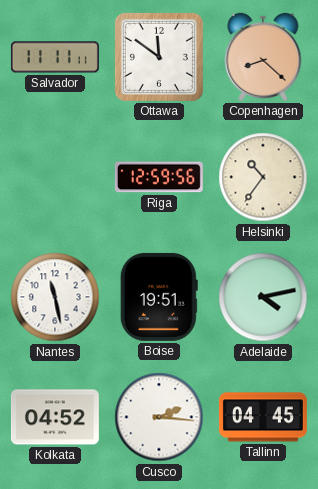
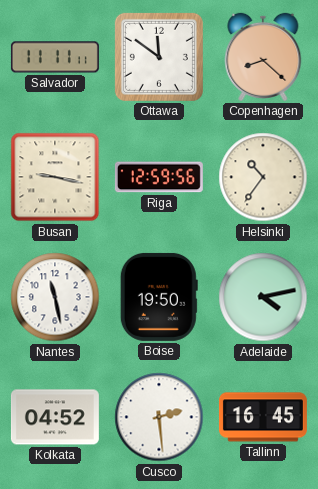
Busan: none -> 9:17
Boise: 19:51 -> 19:50
Cusco: 2:16 -> 2:29
Tallinn: 04:45 -> 16:45
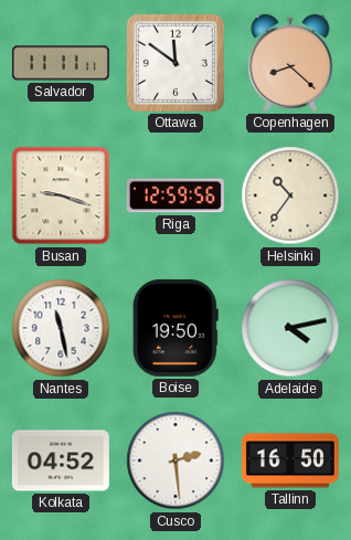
Busan: 9:17 -> 9:18
Tallinn: 16:45 -> 16:50
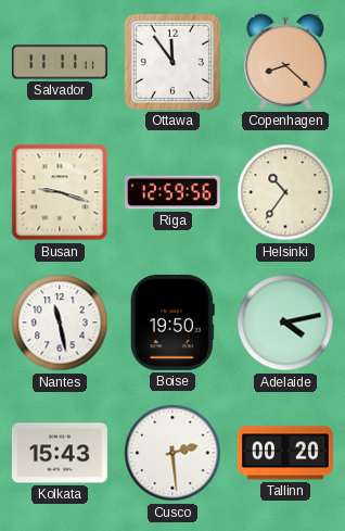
Ottawa: 11:51 -> 11:54
Kolkata: 04:52 -> 15:43
Tallinn: 16:50 -> 00:20
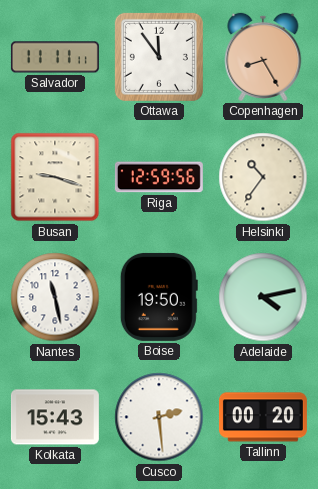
Copenhagen: 8:22 -> 8:25
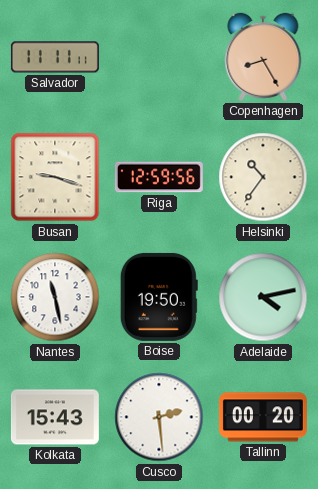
Ottawa: 11:54 -> none
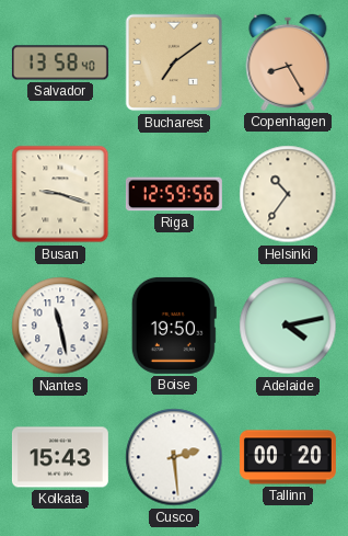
Salvador: 11:11 -> 13:58
Bucharest: none -> 7:09
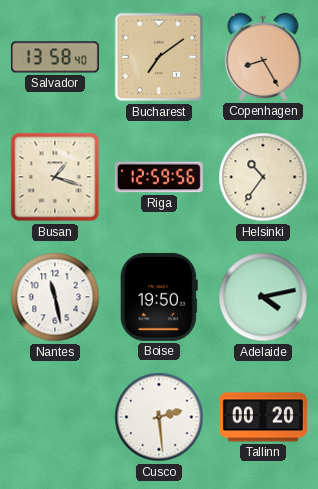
Busan: 9:18 -> 1:18
Kolkata: 15:43 -> none
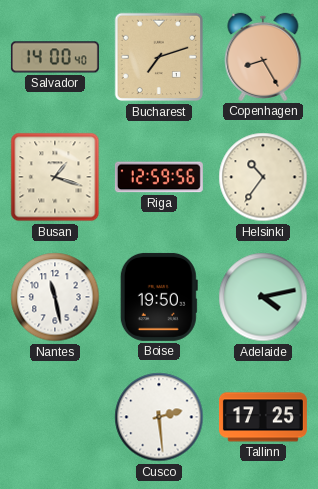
Salvador: 13:58 -> 14:00
Bucharest: 7:09 -> 7:12
Tallinn: 00:20 -> 17:25
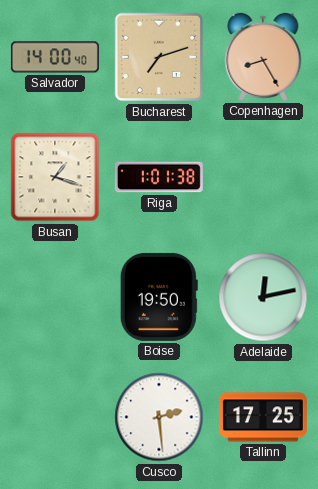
Riga: 12:59 -> 1:01
Helsinki: 10:36 -> none
Nantes: 11:28 -> none
Adelaide: 4:13 -> 12:13
